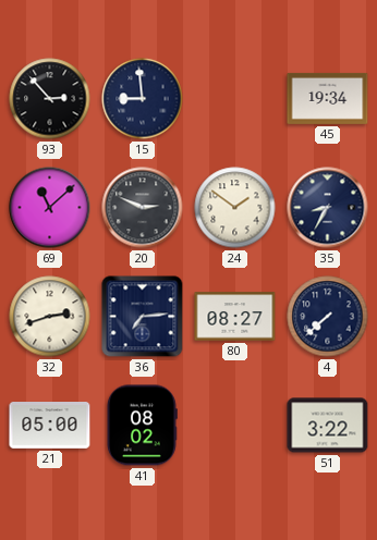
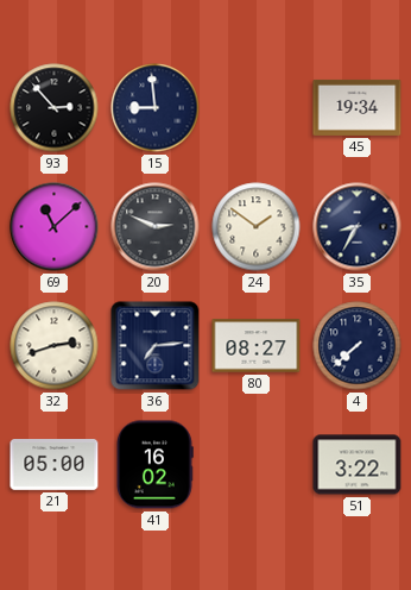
41: 08:02 -> 16:02
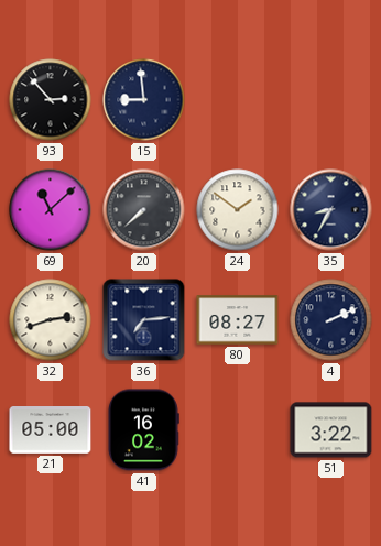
45: 19:34 -> none
20: 2:49 -> 7:38
4: 7:38 -> 2:11
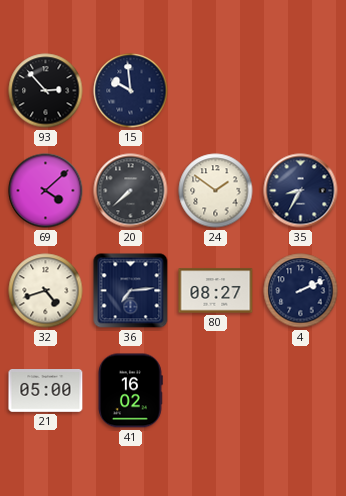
15: 8:59 -> 9:59
69: 11:08 -> 4:08
32: 2:42 -> 4:42
51: 3:22 -> none
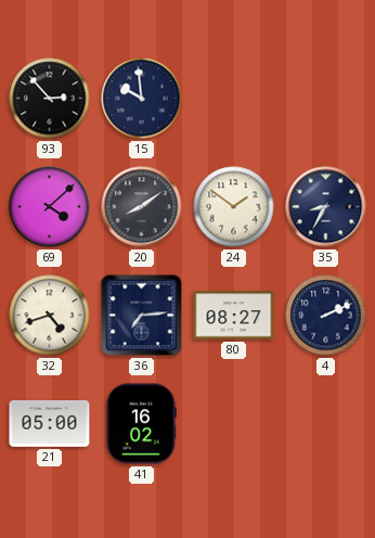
20: 7:38 -> 8:09
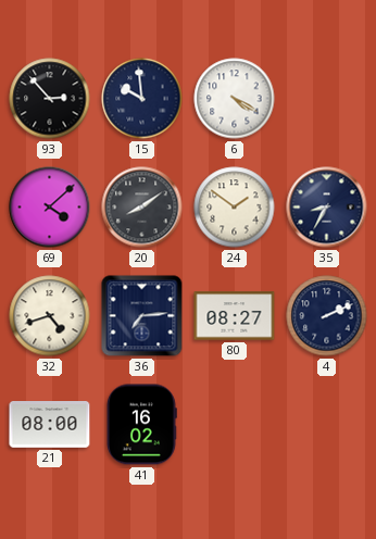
6: none -> 4:20
21: 05:00 -> 08:00
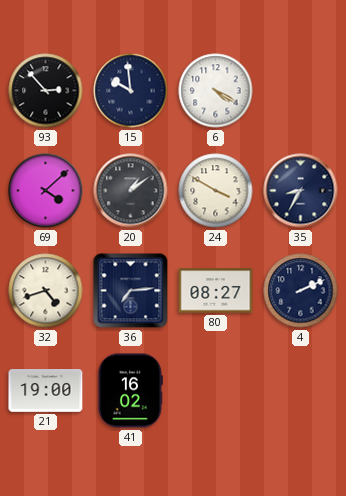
20: 8:09 -> 1:09
24: 1:51 -> 3:50
21: 08:00 -> 19:00
